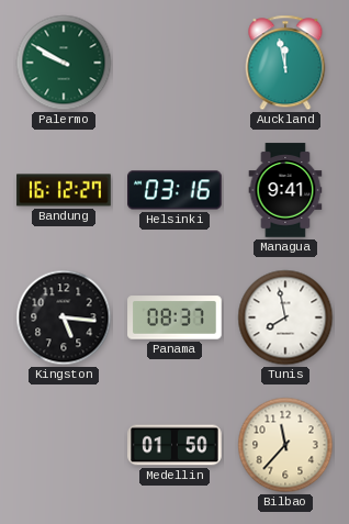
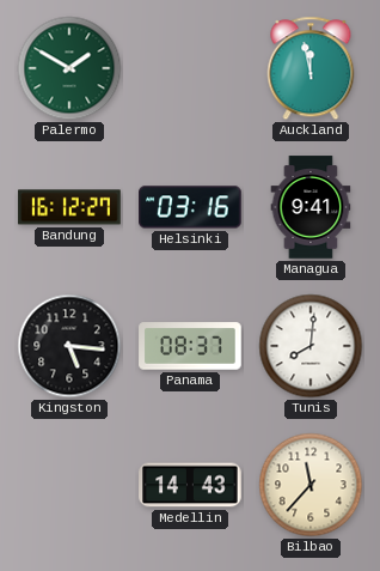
Palermo: 9:50 -> 1:50
Tunis: 7:58 -> 8:01
Medellin: 01:50 -> 14:43
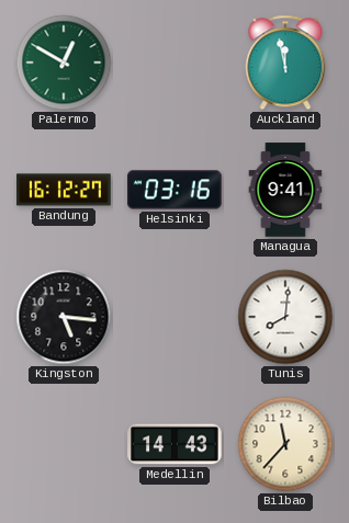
Palermo: 1:50 -> 12:50
Panama: 08:37 -> none
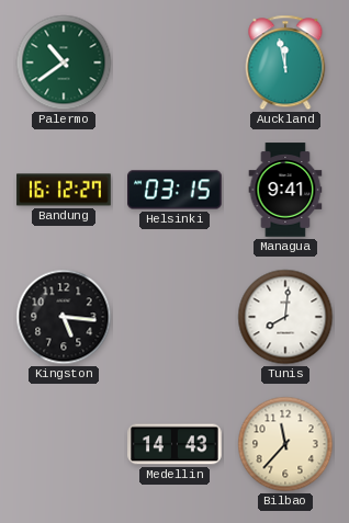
Palermo: 12:50 -> 10:39
Helsinki: 03:16 -> 03:15
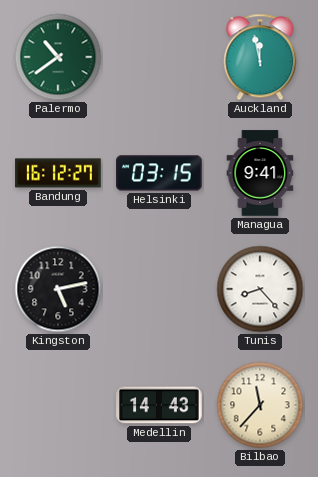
Kingston: 5:16 -> 5:13
Tunis: 8:01 -> 8:23
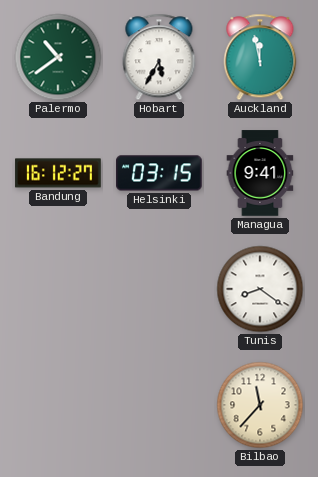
Hobart: none -> 5:35
Kingston: 5:13 -> none
Tunis: 8:23 -> 8:21
Medellin: 14:43 -> none
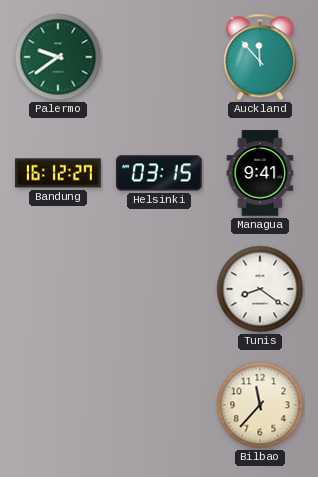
Palermo: 10:39 -> 9:39
Hobart: 5:35 -> none
Auckland: 11:58 -> 11:53
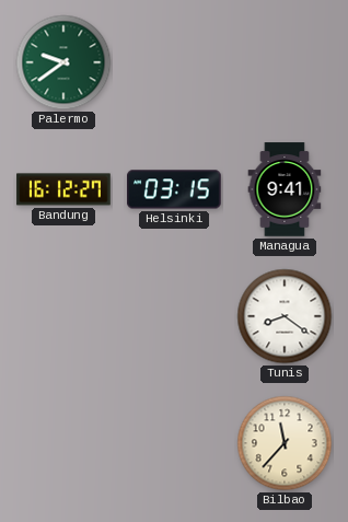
Auckland: 11:53 -> none
